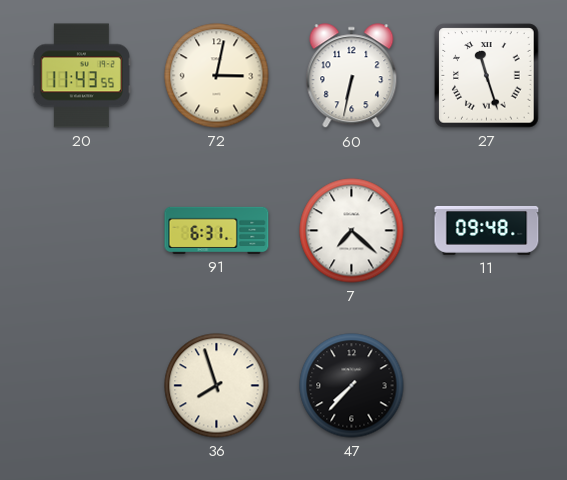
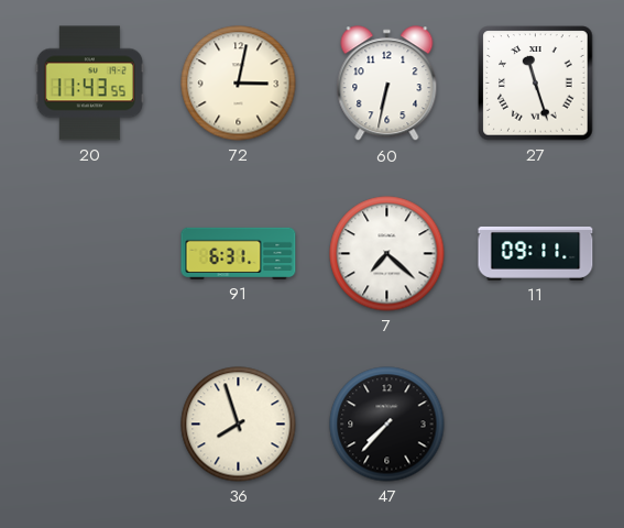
11: 09:48 -> 09:11
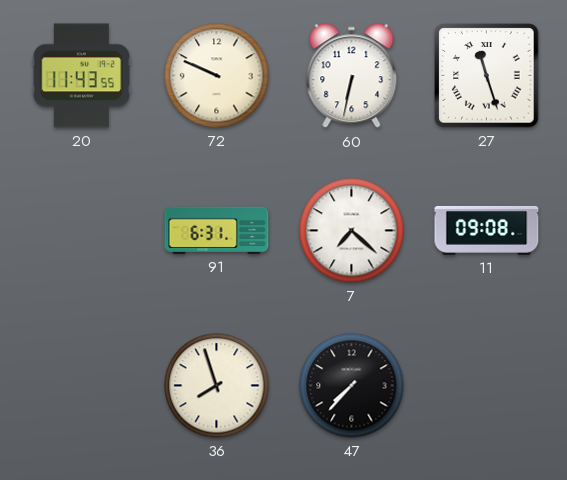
72: 3:02 -> 9:49
11: 09:11 -> 09:08
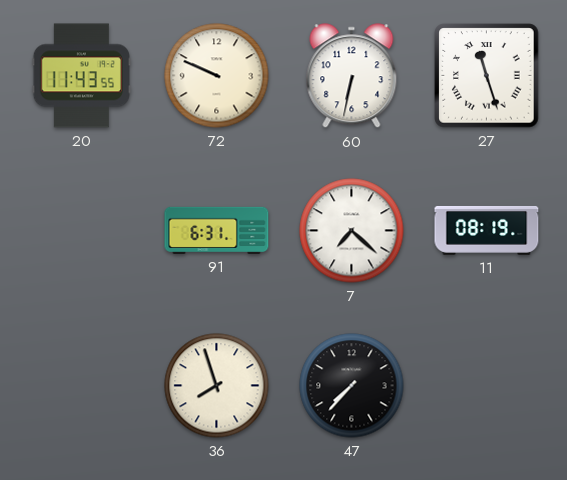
11: 09:08 -> 08:19
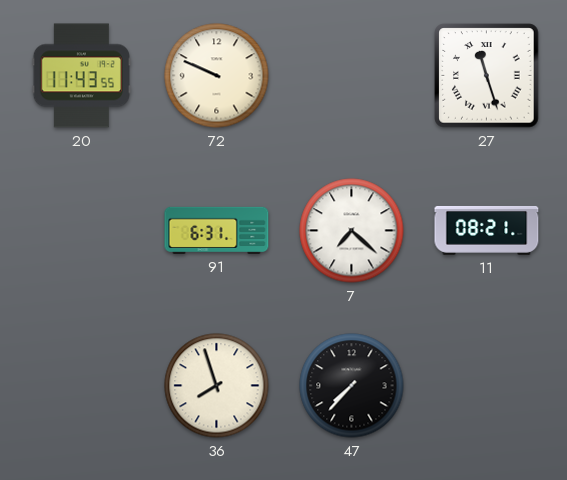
60: 6:32 -> none
11: 08:19 -> 08:21
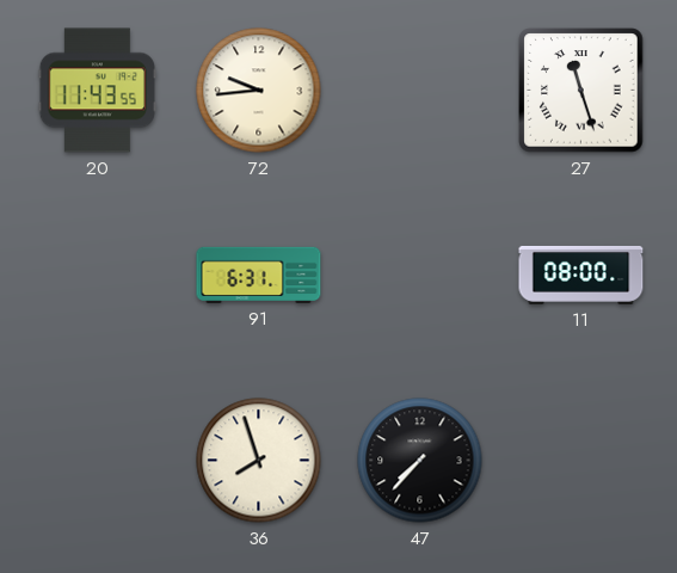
72: 9:49 -> 9:44
7: 7:22 -> none
11: 08:21 -> 08:00
